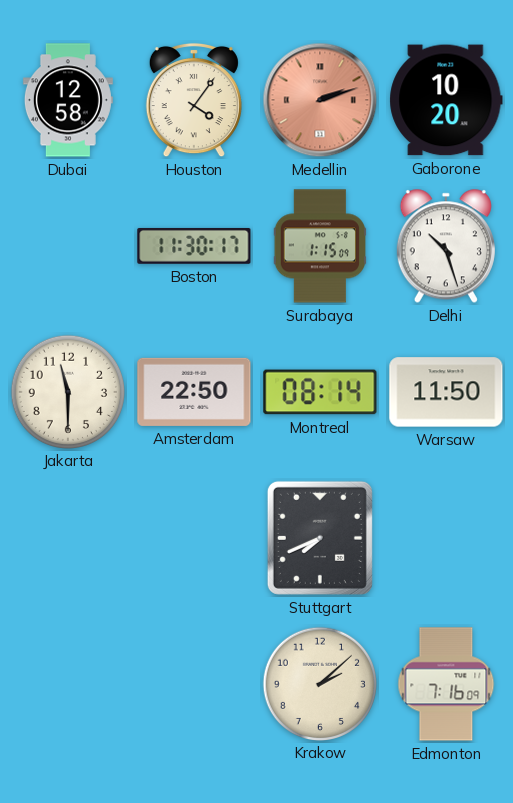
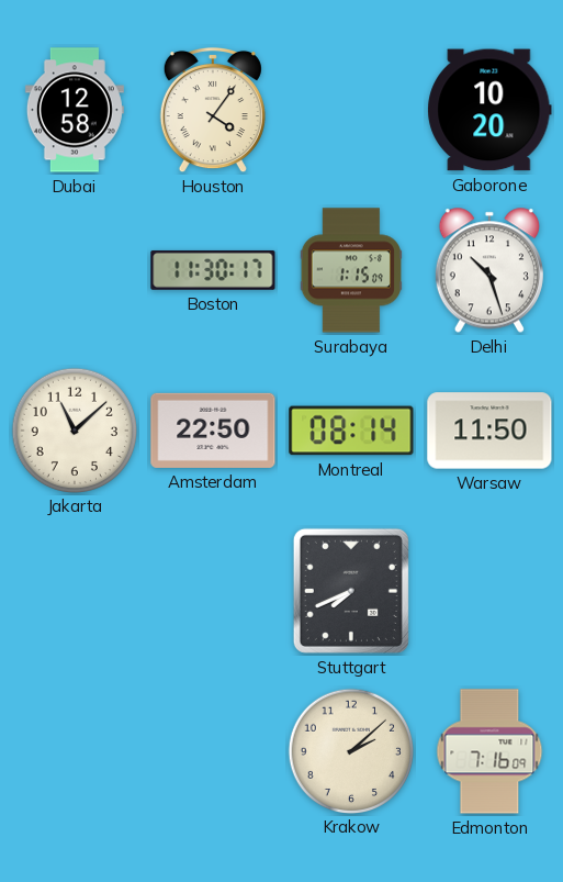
Medellin: 2:12 -> none
Jakarta: 11:30 -> 11:08
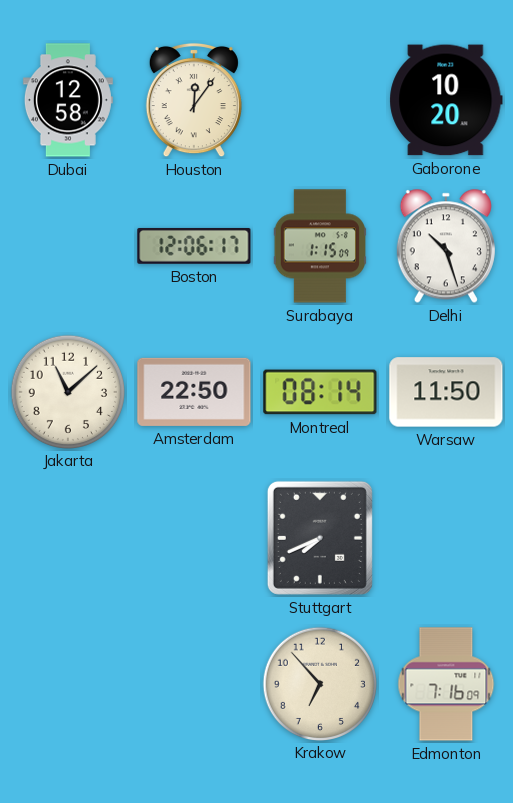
Houston: 4:06 -> 12:06
Boston: 11:30 -> 12:06
Krakow: 2:08 -> 6:53
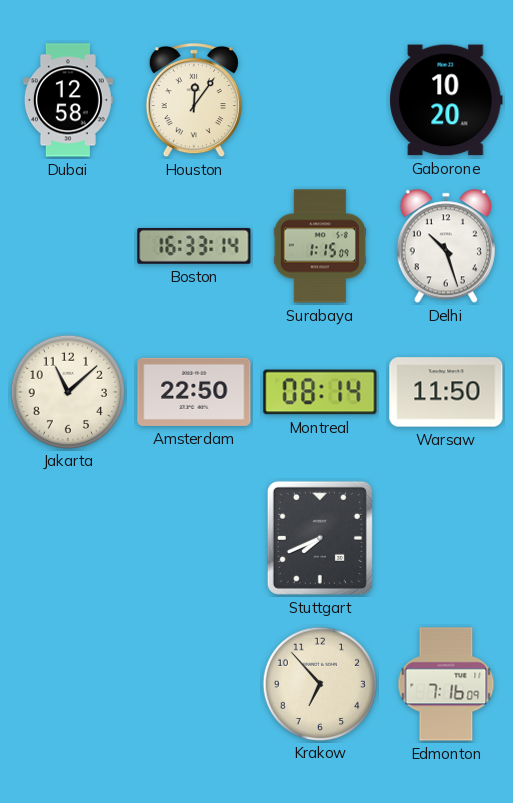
Boston: 12:06 -> 16:33
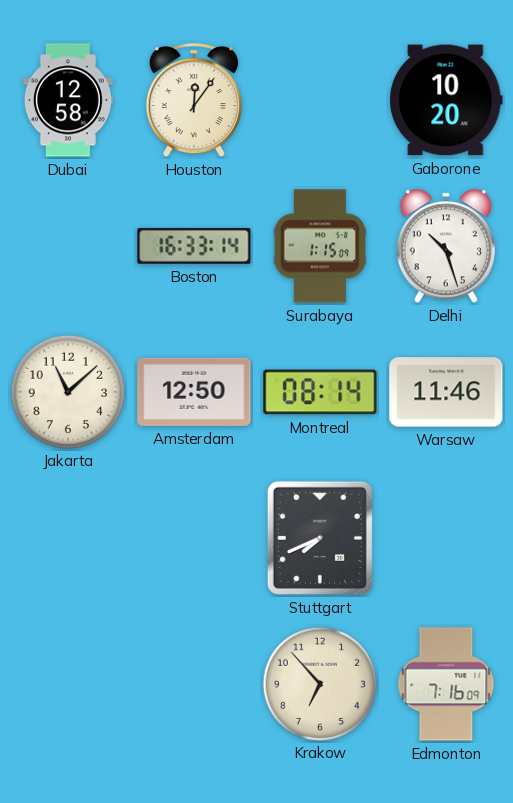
Amsterdam: 22:50 -> 12:50
Warsaw: 11:50 -> 11:46
